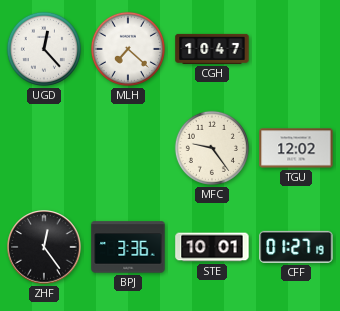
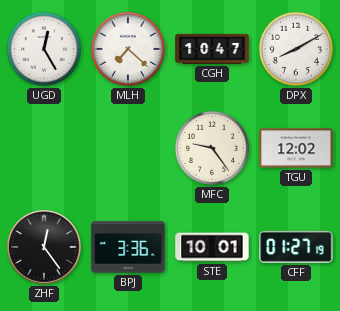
UGD: 12:23 -> 12:25
DPX: none -> 8:10
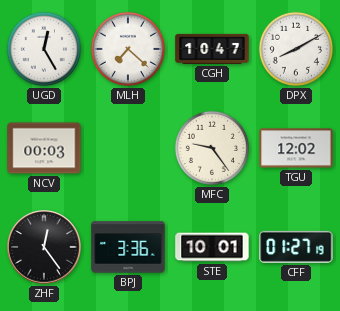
NCV: none -> 00:03
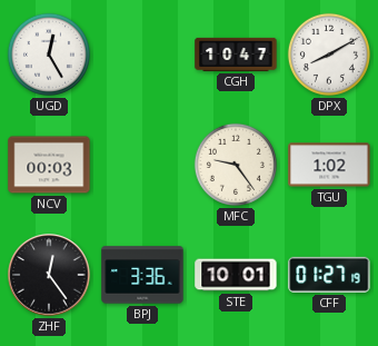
MLH: 7:22 -> none
TGU: 12:02 -> 1:02
